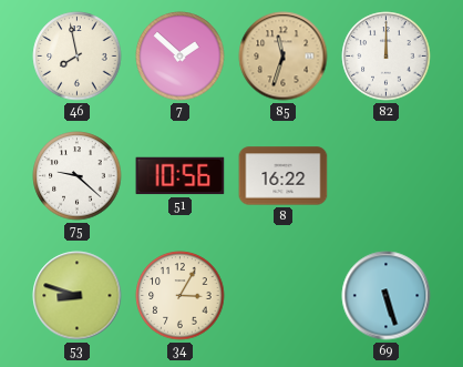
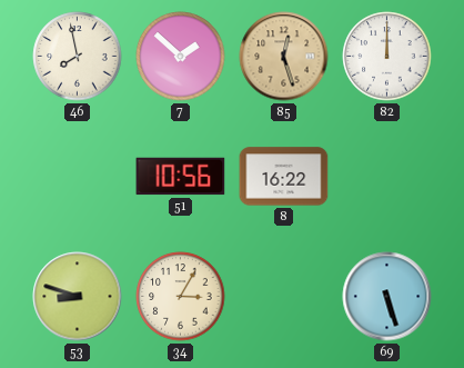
85: 11:33 -> 12:27
75: 9:22 -> none
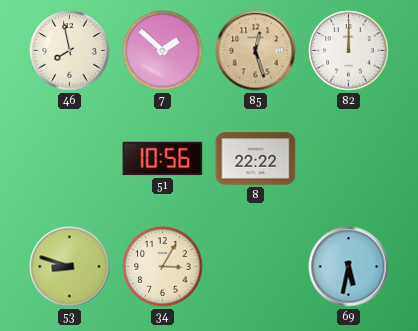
8: 16:22 -> 22:22
69: 5:27 -> 5:32
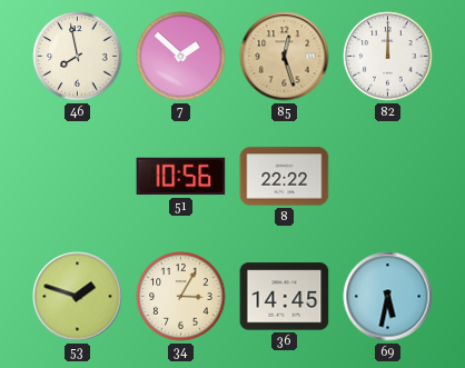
53: 8:48 -> 1:48
36: none -> 14:45
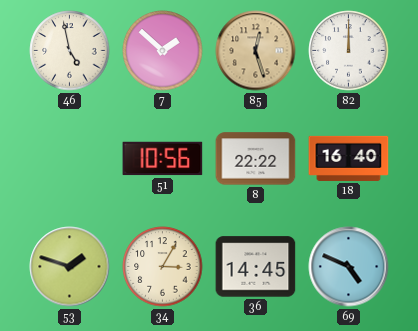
46: 7:58 -> 4:58
18: none -> 16:40
69: 5:32 -> 4:49
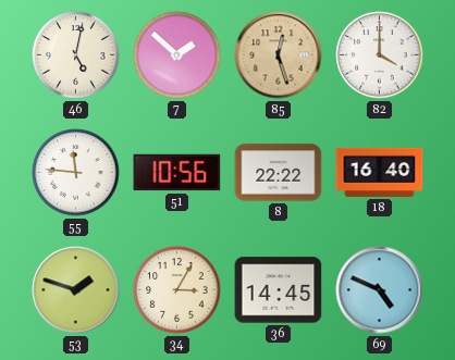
46: 4:58 -> 5:02
82: 12:00 -> 4:00
55: none -> 11:46
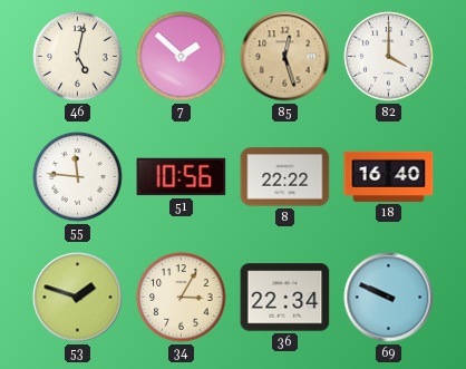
36: 14:45 -> 22:34
69: 4:49 -> 9:49
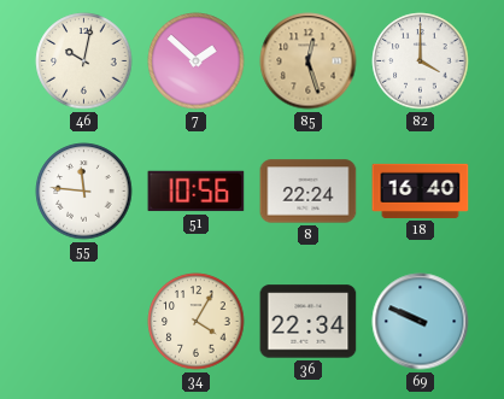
46: 5:02 -> 10:02
8: 22:22 -> 22:24
53: 1:48 -> none
34: 3:05 -> 4:05
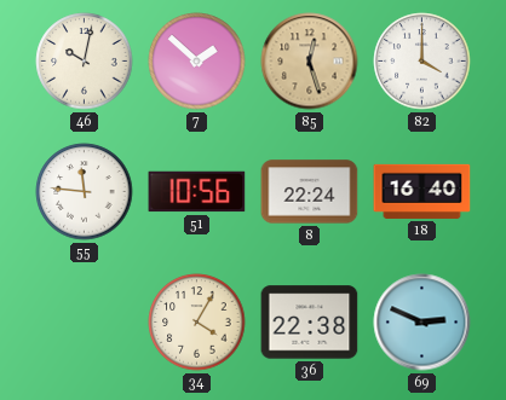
36: 22:34 -> 22:38
69: 9:49 -> 2:49
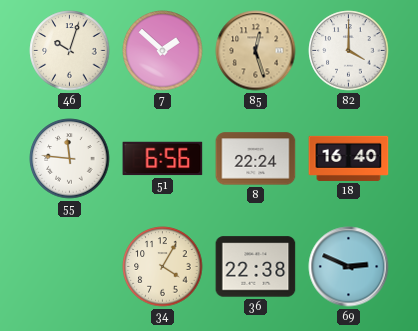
46: 10:02 -> 10:03
51: 10:56 -> 6:56
